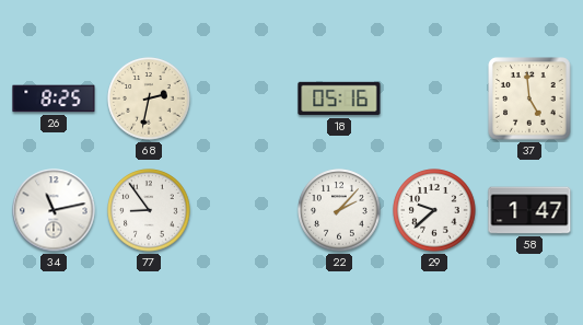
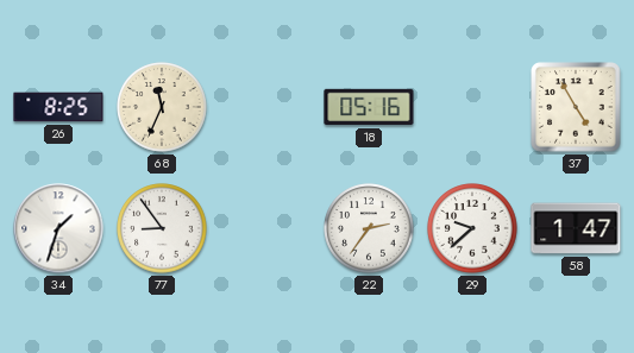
68: 2:32 -> 11:34
37: 4:59 -> 4:55
34: 11:13 -> 1:33
22: 2:07 -> 2:36
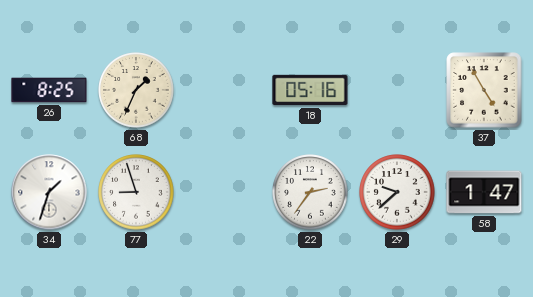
68: 11:34 -> 1:34
77: 8:54 -> 8:57
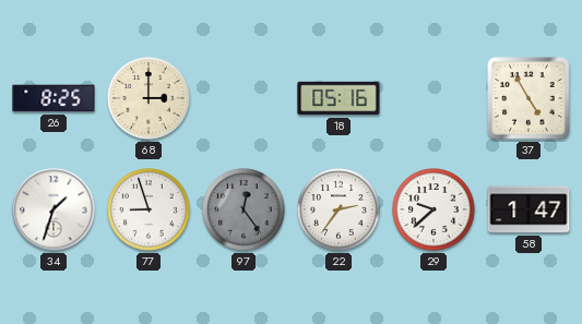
68: 1:34 -> 3:00
97: none -> 12:24
